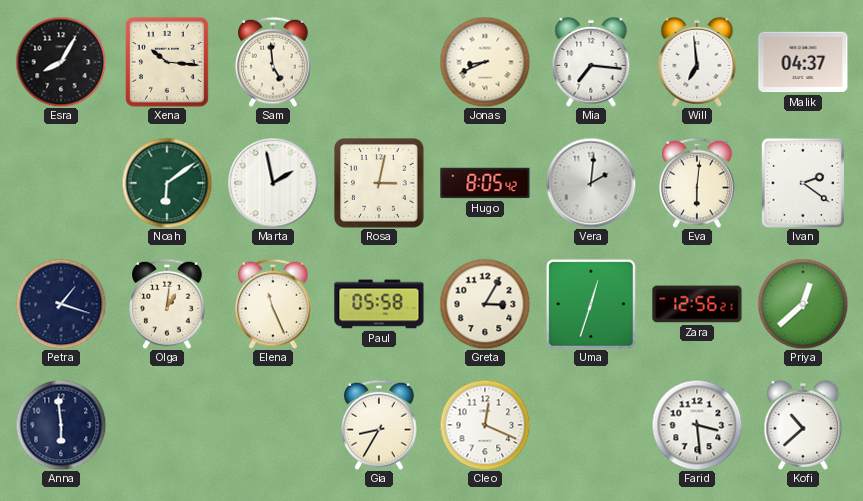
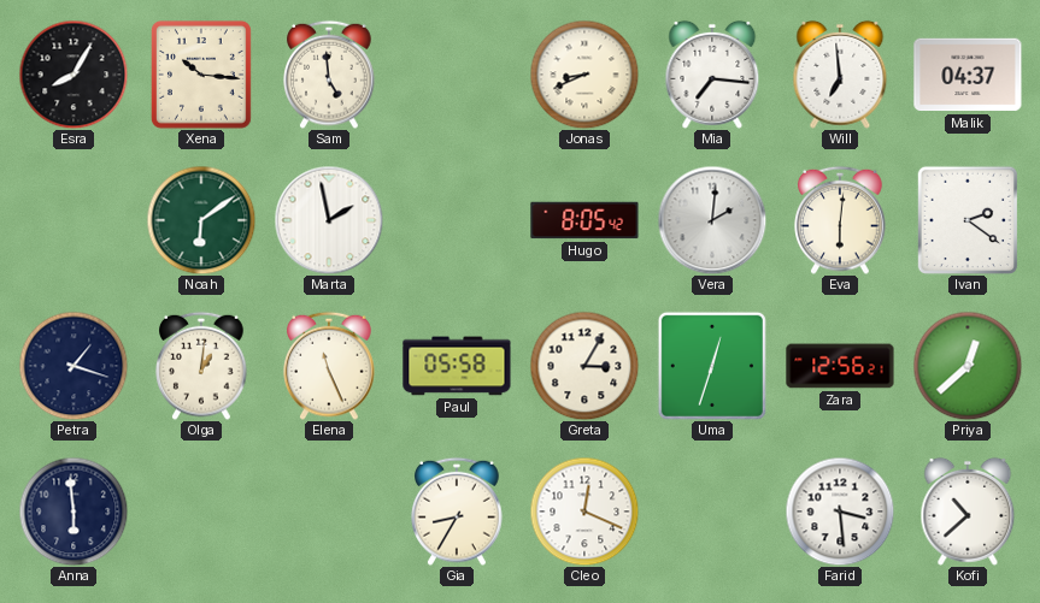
Rosa: 3:02 -> none
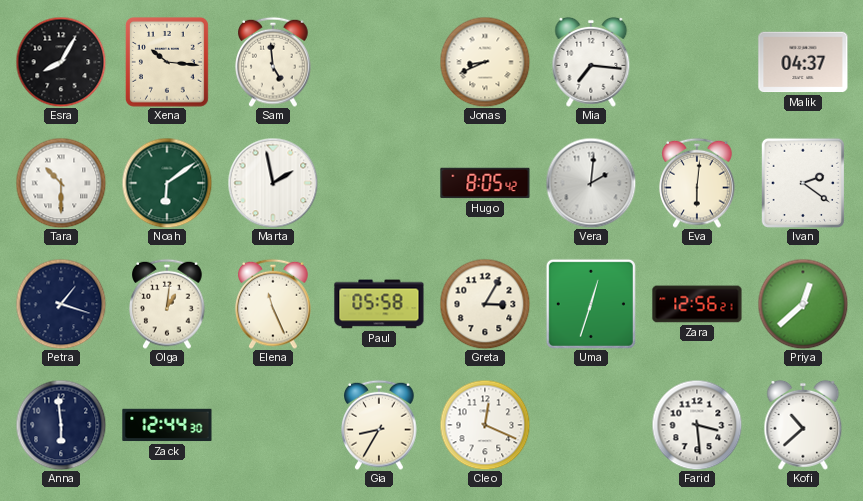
Will: 6:59 -> none
Tara: none -> 10:30
Zack: none -> 12:44
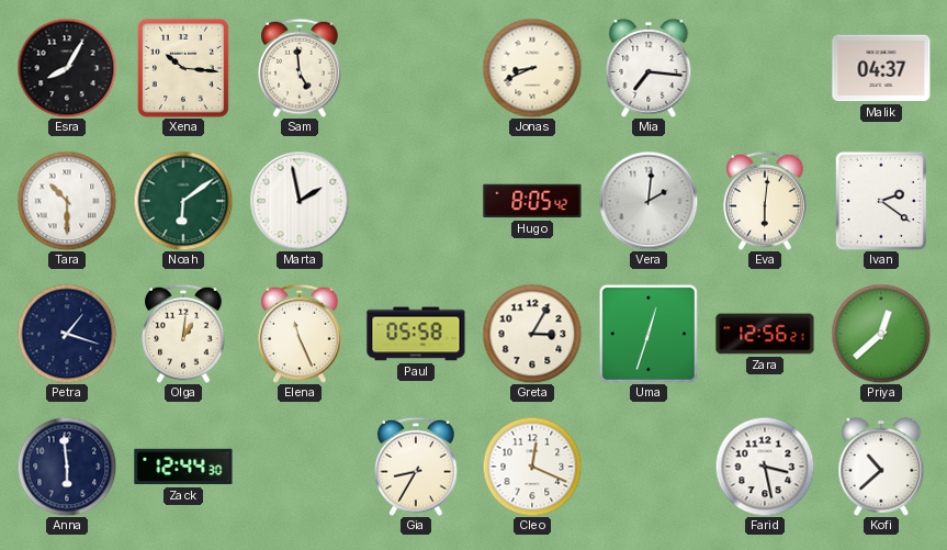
Farid: 3:29 -> 3:28
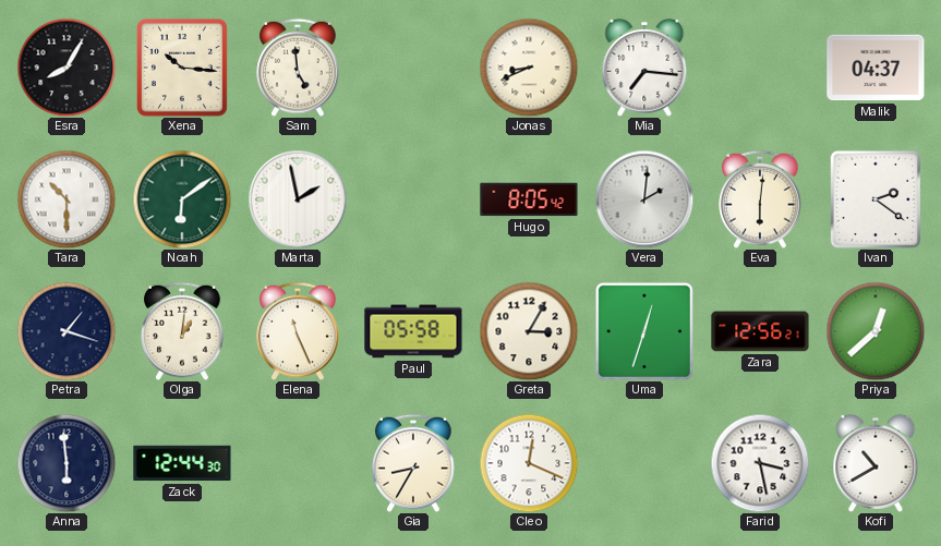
Kofi: 10:38 -> 10:40
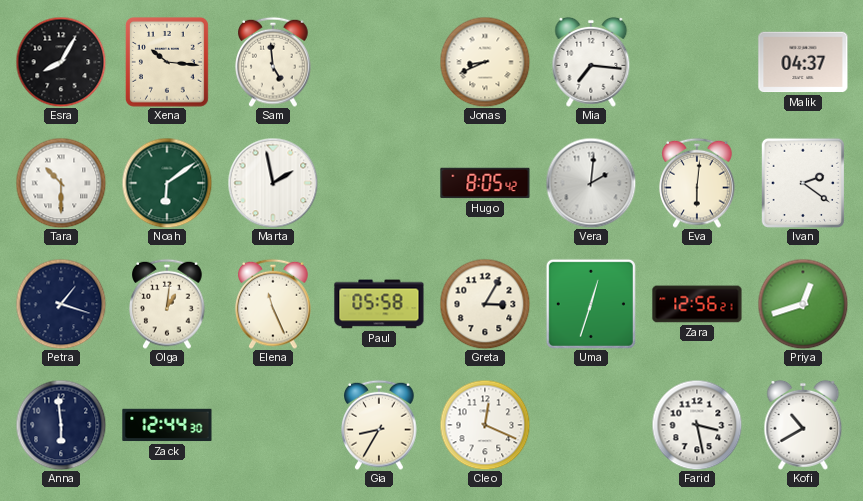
Priya: 12:38 -> 12:42
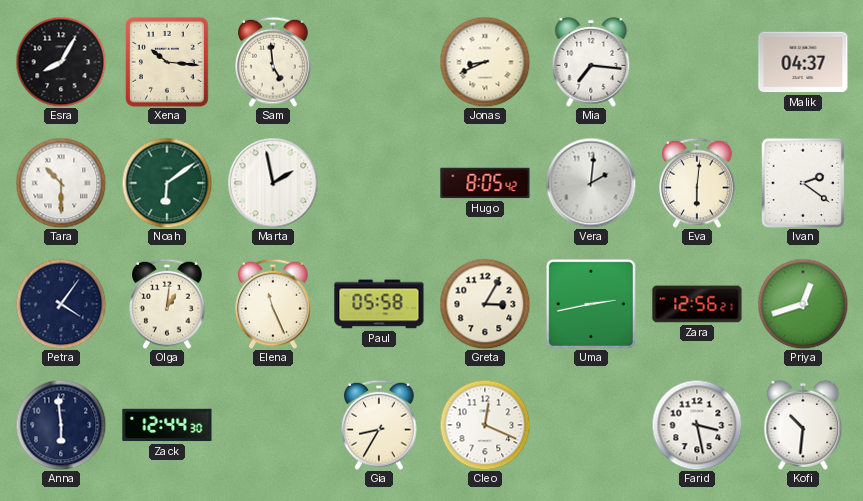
Petra: 1:18 -> 4:06
Uma: 12:33 -> 2:43
Kofi: 10:40 -> 10:31
